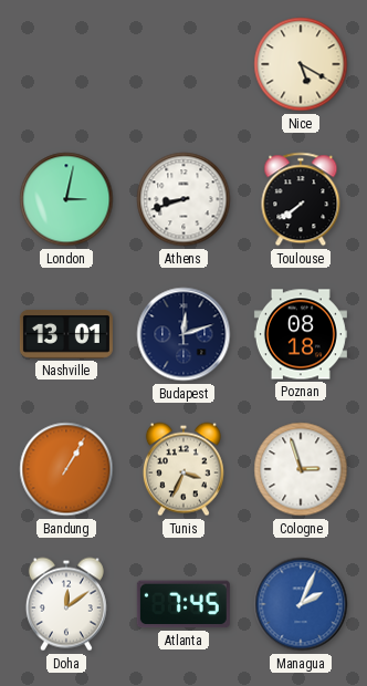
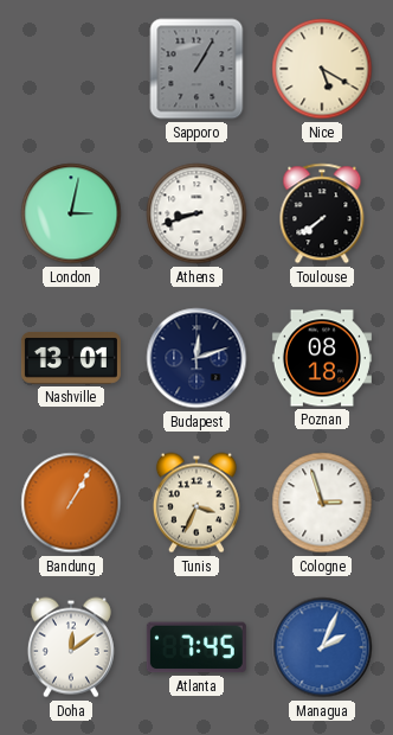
Sapporo: none -> 1:05
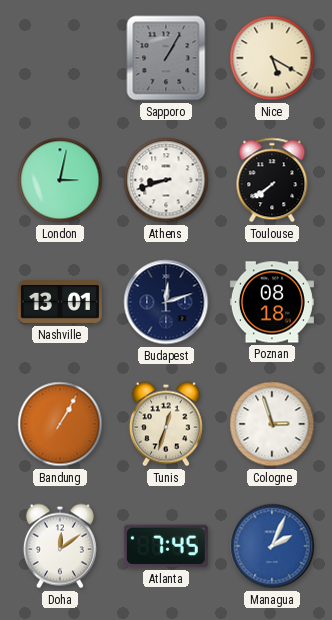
Tunis: 3:34 -> 12:33
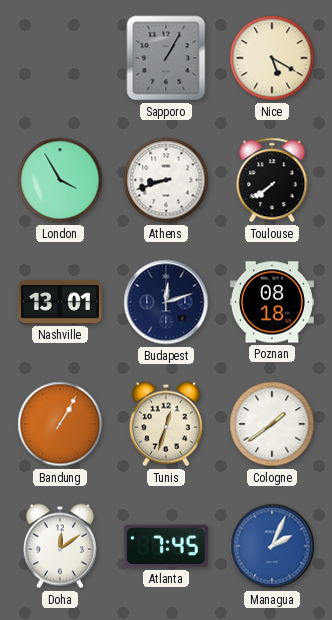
London: 3:02 -> 3:55
Cologne: 2:57 -> 1:39
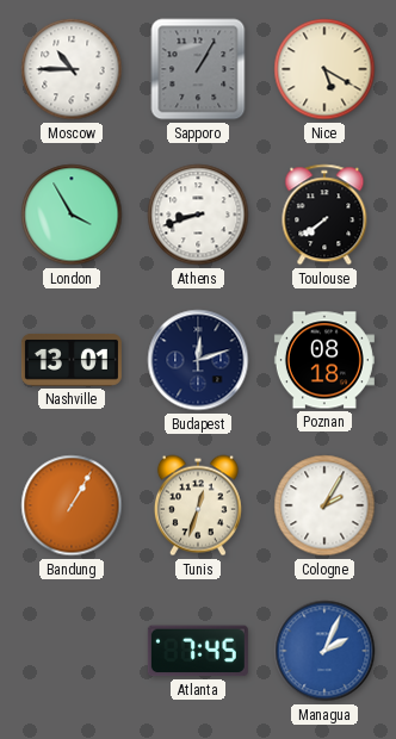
Moscow: none -> 10:45
Cologne: 1:39 -> 2:05
Doha: 12:09 -> none
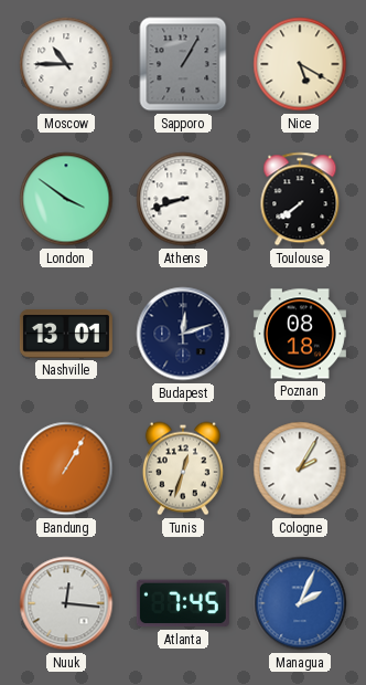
London: 3:55 -> 3:51
Nuuk: none -> 12:16
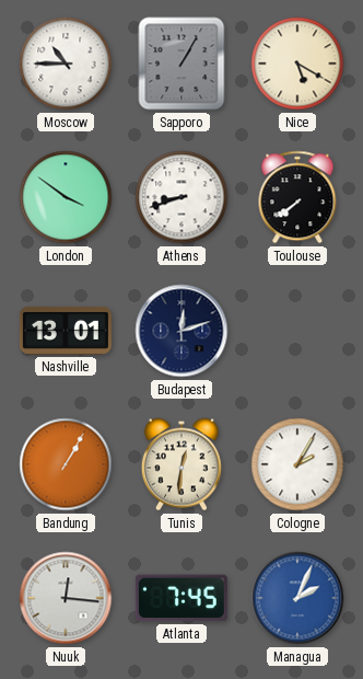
Poznan: 08:18 -> none
Tunis: 12:33 -> 12:31
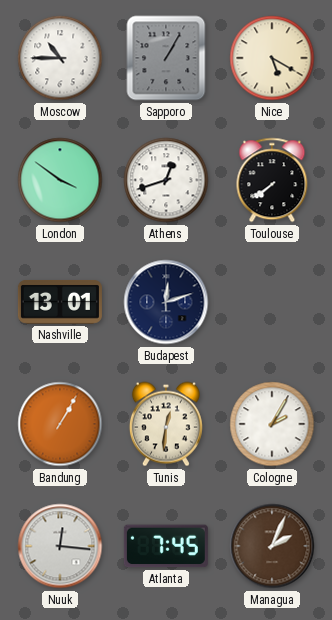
Athens: 8:42 -> 12:42
Managua dial: blue -> brown
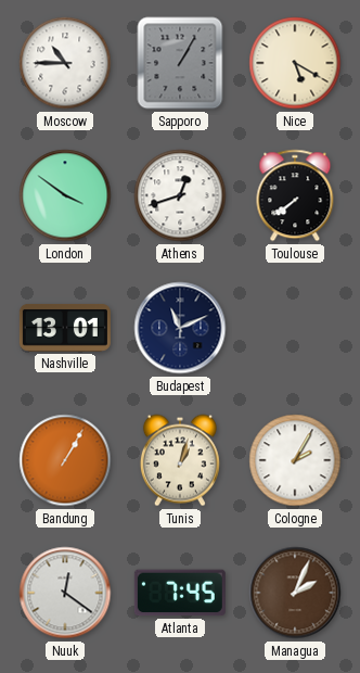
Budapest: 12:12 -> 11:11
Tunis: 12:31 -> 1:03
Nuuk: 12:16 -> 12:21
